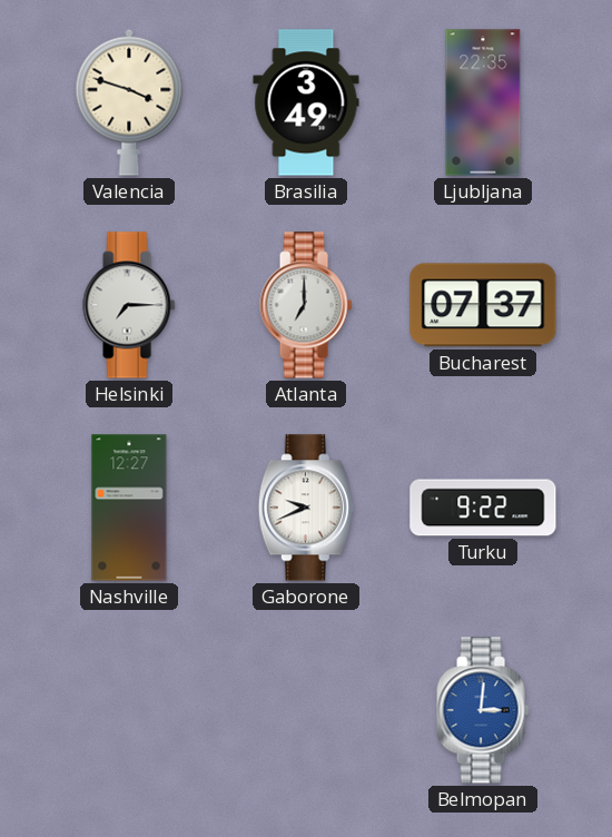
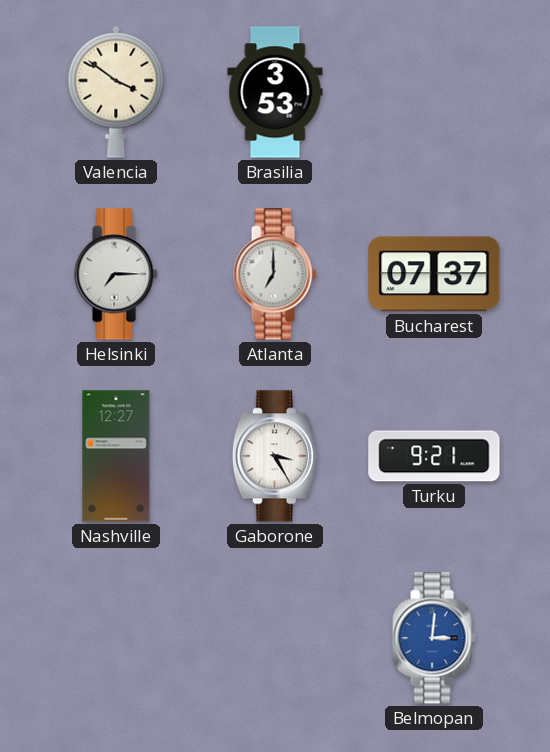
Valencia: 3:48 -> 3:51
Brasilia: 3:49 -> 3:53
Ljubljana: 22:35 -> none
Gaborone: 9:41 -> 3:25
Turku: 9:22 -> 9:21
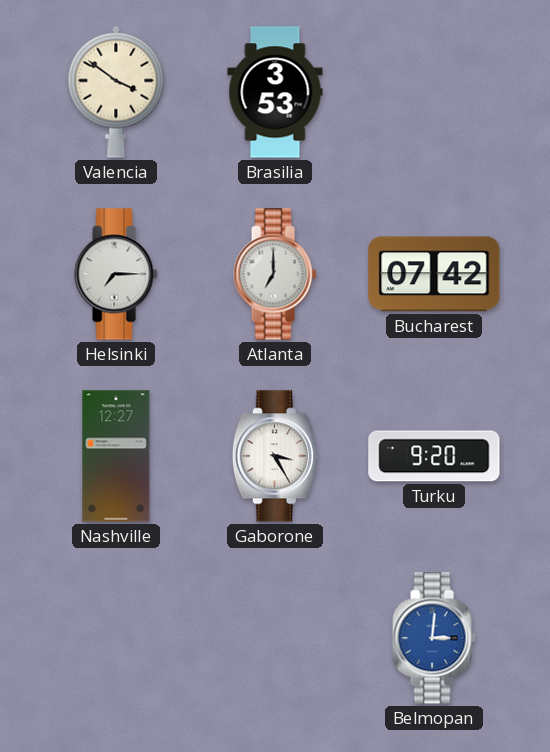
Bucharest: 07:37 -> 07:42
Turku: 9:21 -> 9:20
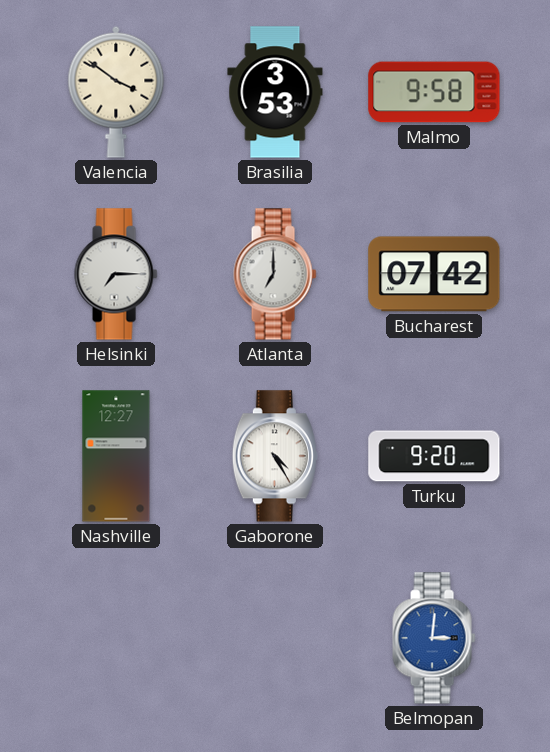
Malmo: none -> 9:58
Gaborone: 3:25 -> 4:25
